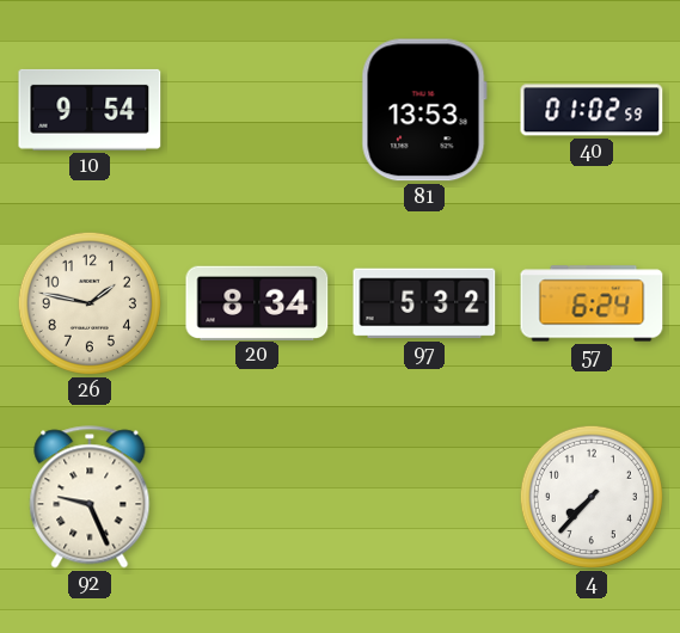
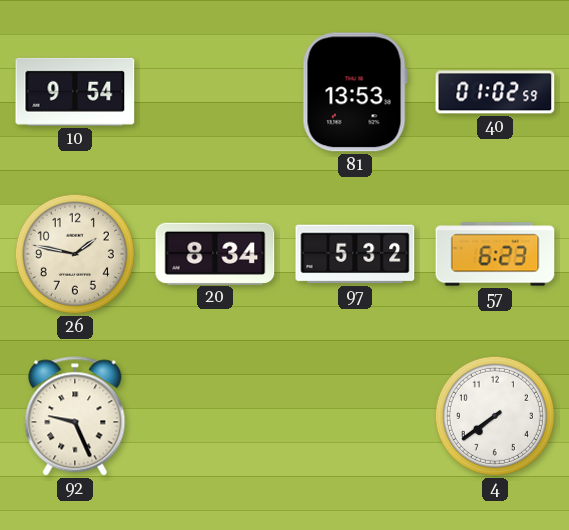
57: 6:24 -> 6:23
4: 7:37 -> 7:39
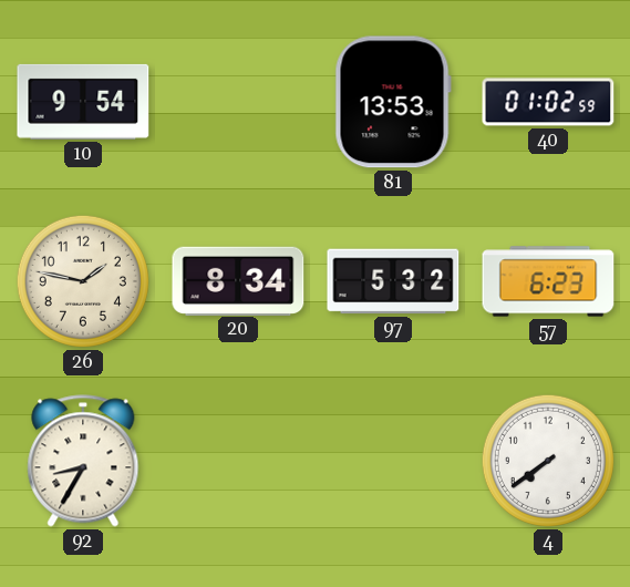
92: 9:26 -> 8:35
